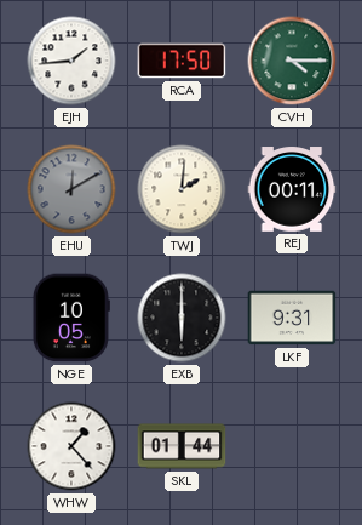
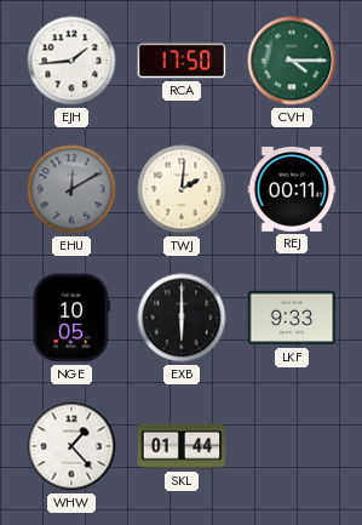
LKF: 9:31 -> 9:33
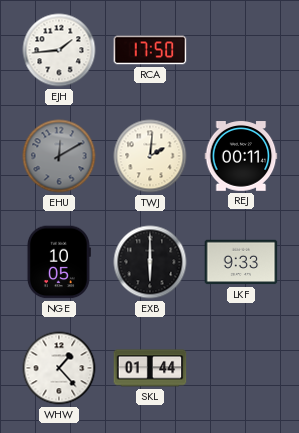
CVH: 4:15 -> none
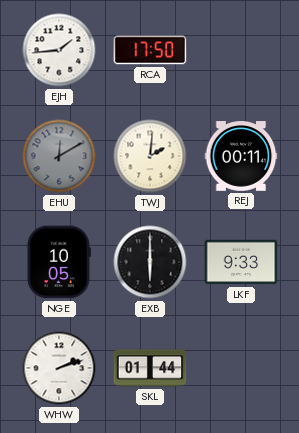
WHW: 1:23 -> 2:12
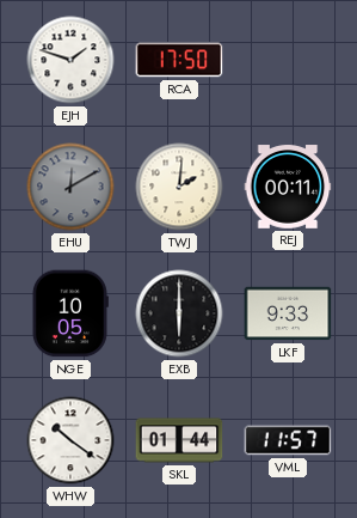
EJH: 1:44 -> 1:48
WHW: 2:12 -> 10:21
VML: none -> 11:57
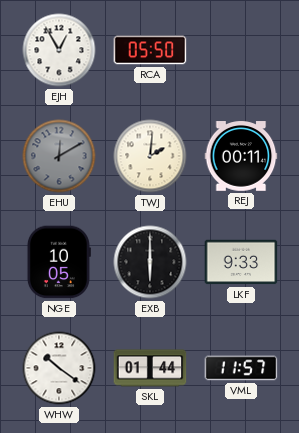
EJH: 1:48 -> 12:55
RCA: 17:50 -> 05:50
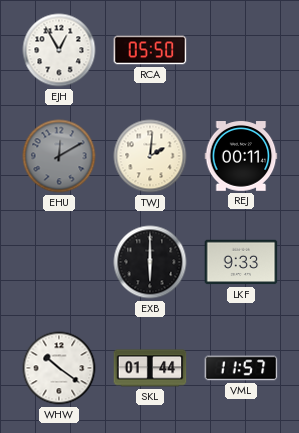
NGE: 10:05 -> none
